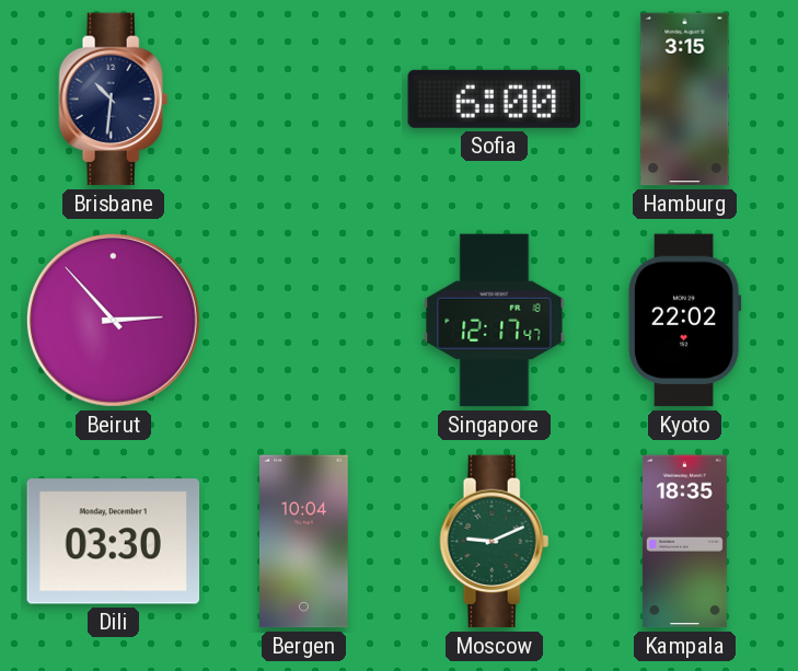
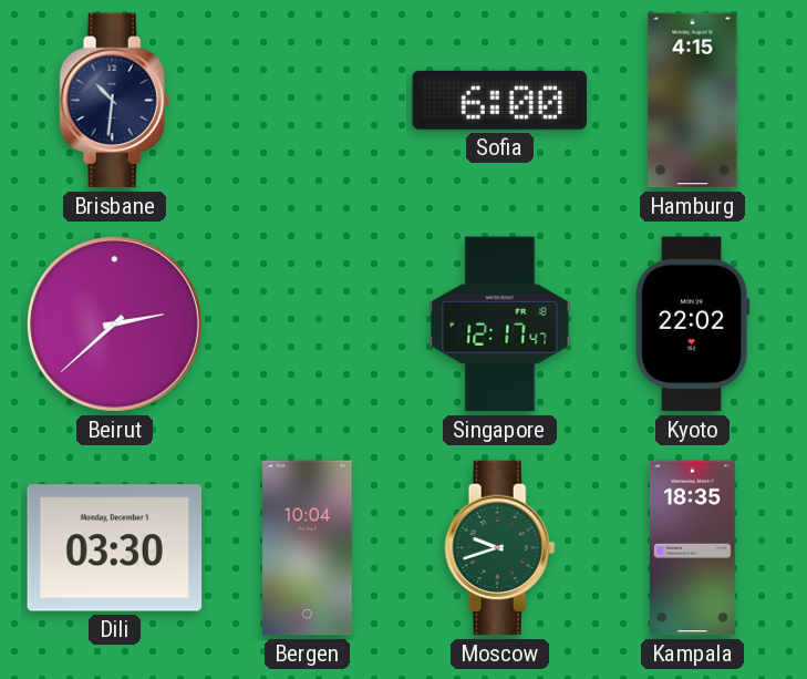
Hamburg: 3:15 -> 4:15
Beirut: 2:53 -> 2:38
Moscow: 9:11 -> 9:42
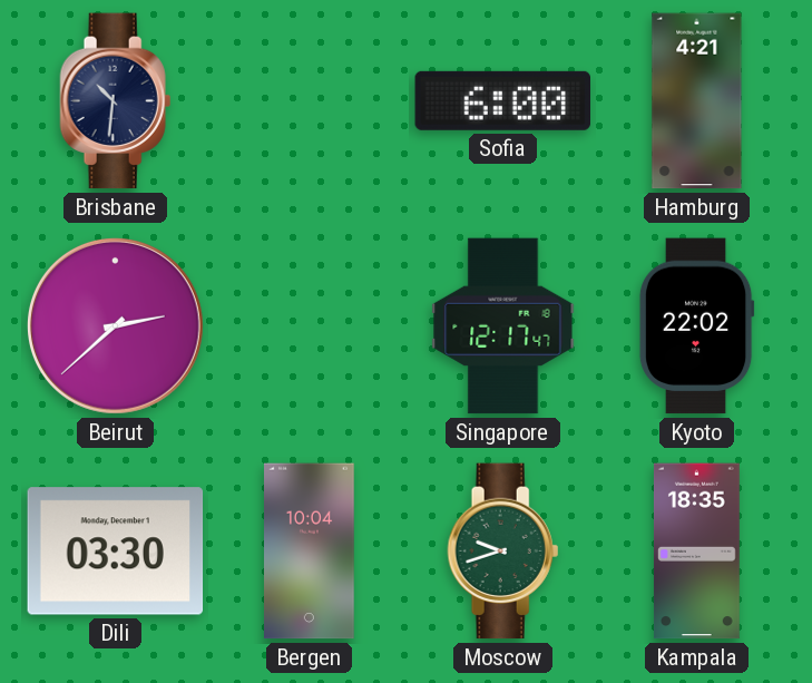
Hamburg: 4:15 -> 4:21
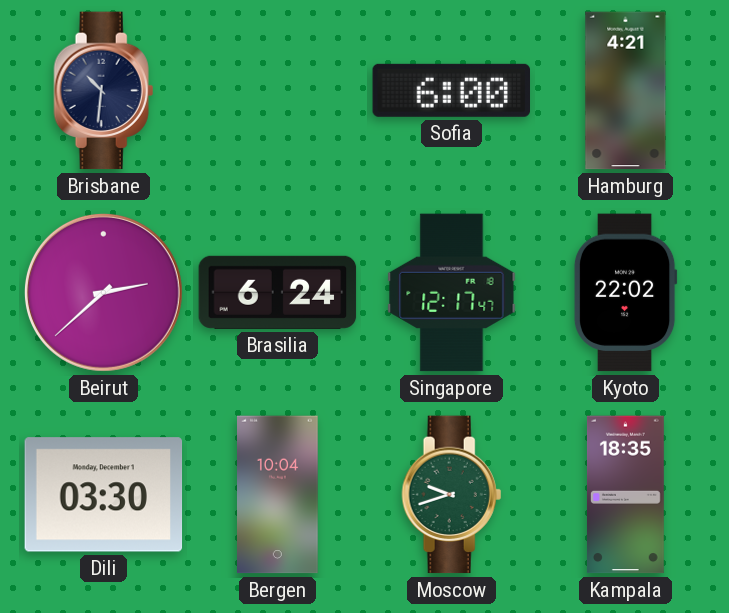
Brasilia: none -> 6:24
